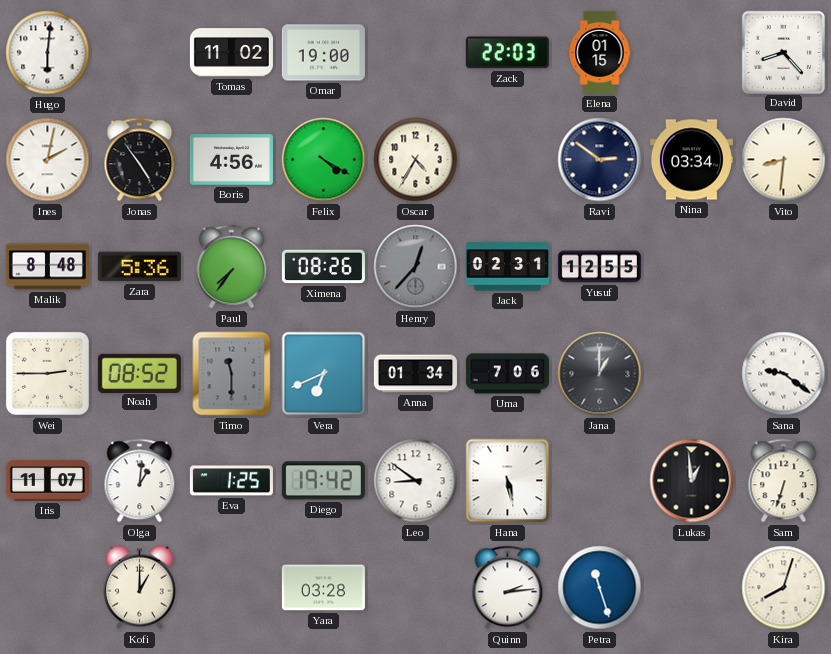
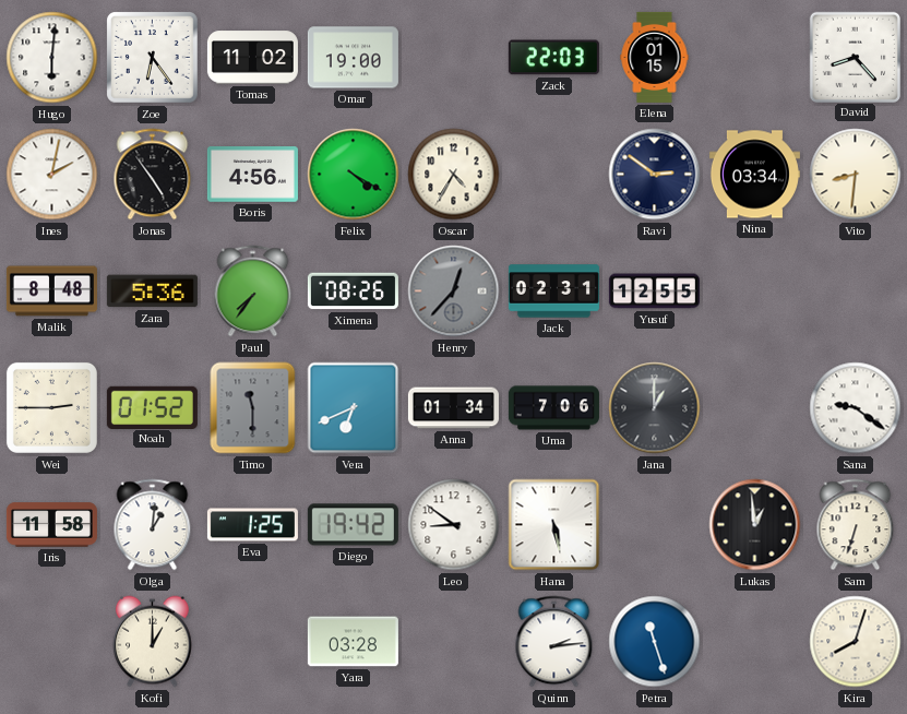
Zoe: none -> 6:24
Noah: 08:52 -> 01:52
Iris: 11:07 -> 11:58
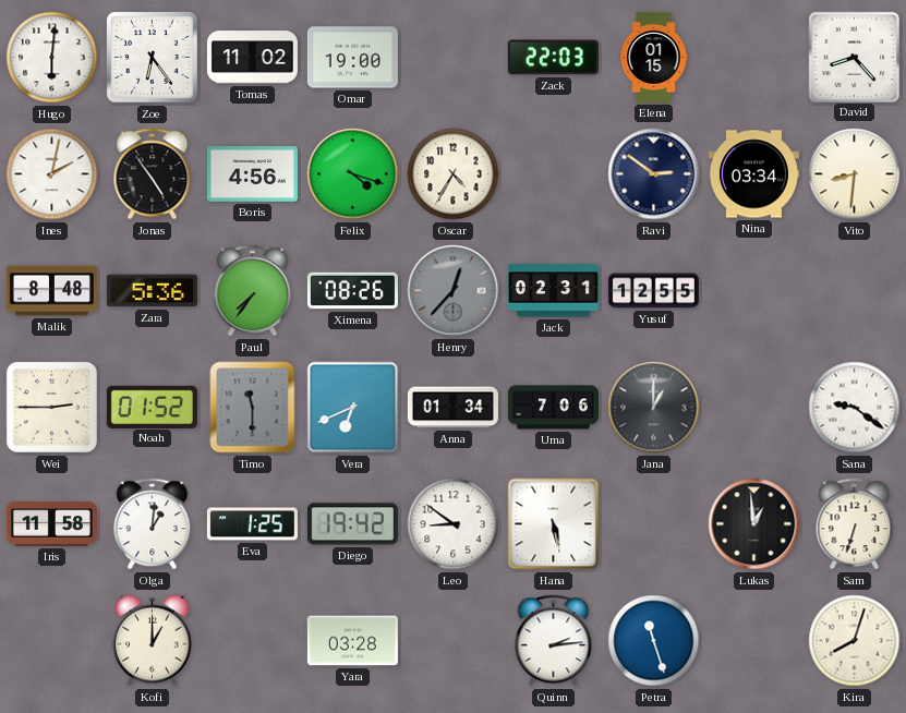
Felix: 4:20 -> 4:18
